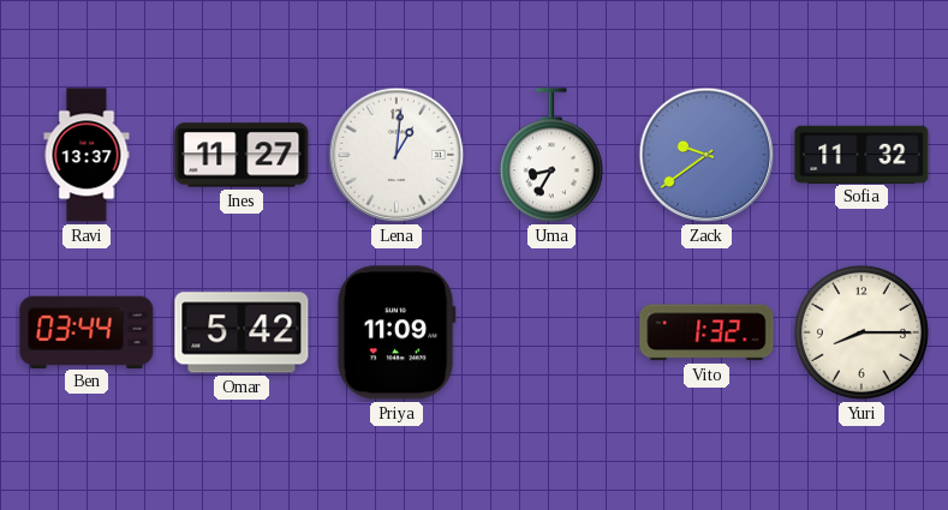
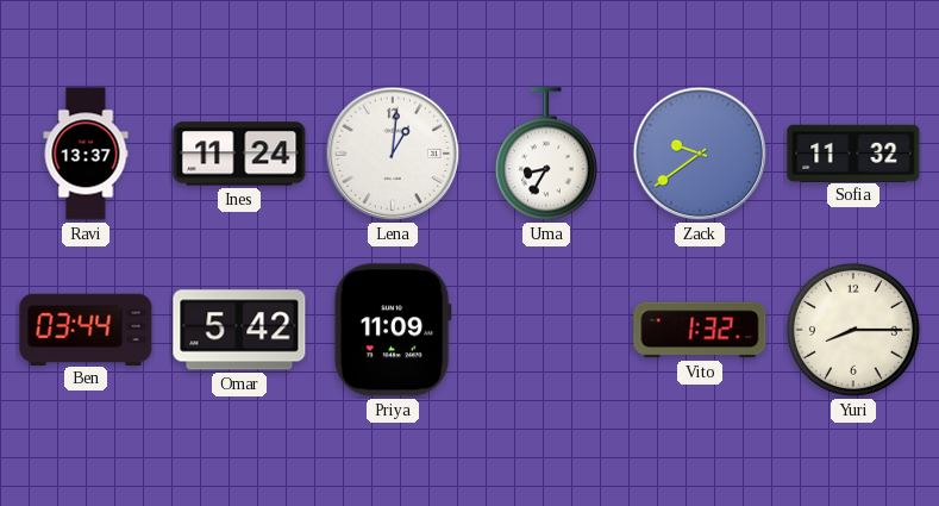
Ines: 11:27 -> 11:24
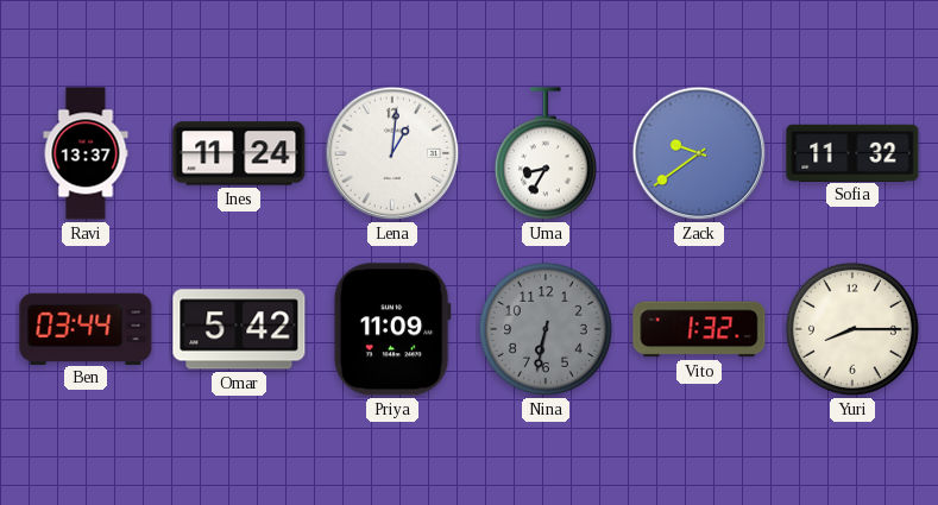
Nina: none -> 6:32
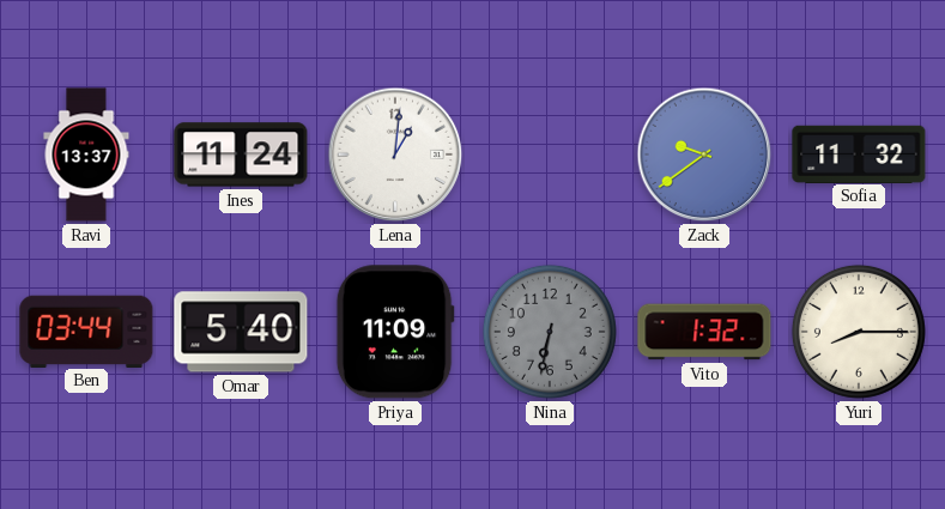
Uma: 8:35 -> none
Omar: 5:42 -> 5:40
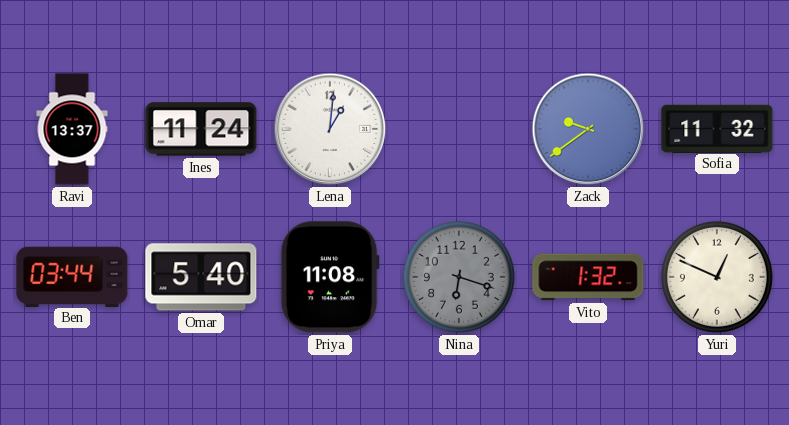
Priya: 11:09 -> 11:08
Nina: 6:32 -> 6:18
Yuri: 8:15 -> 12:49
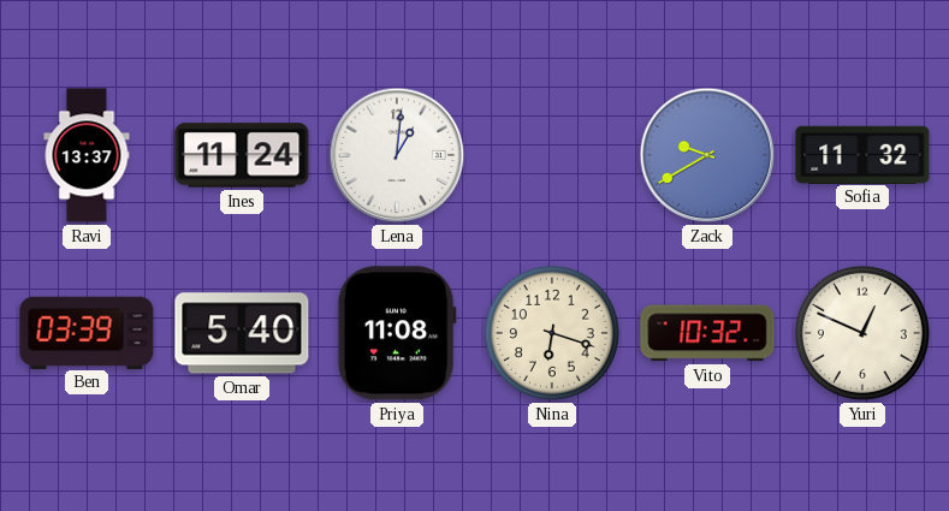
Zack: 9:39 -> 9:40
Ben: 03:44 -> 03:39
Nina dial: grey -> cream
Vito: 1:32 -> 10:32
